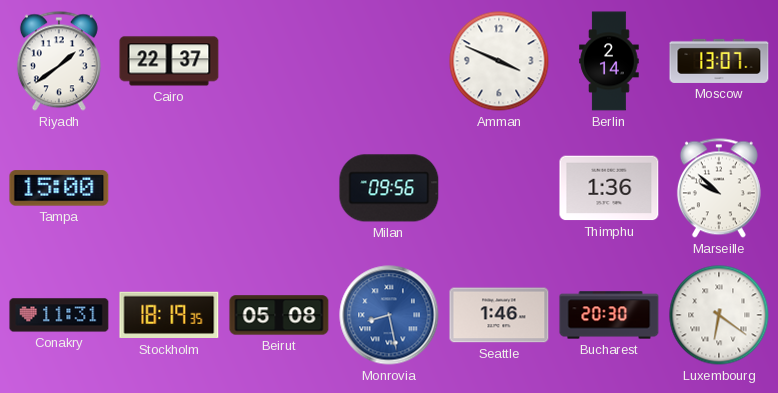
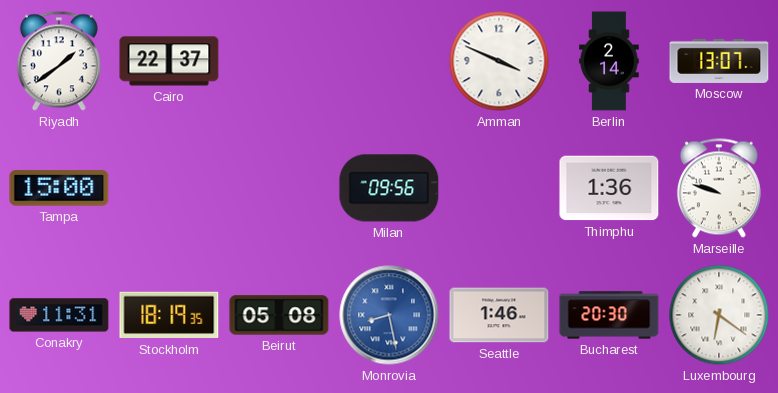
Marseille: 9:52 -> 9:48
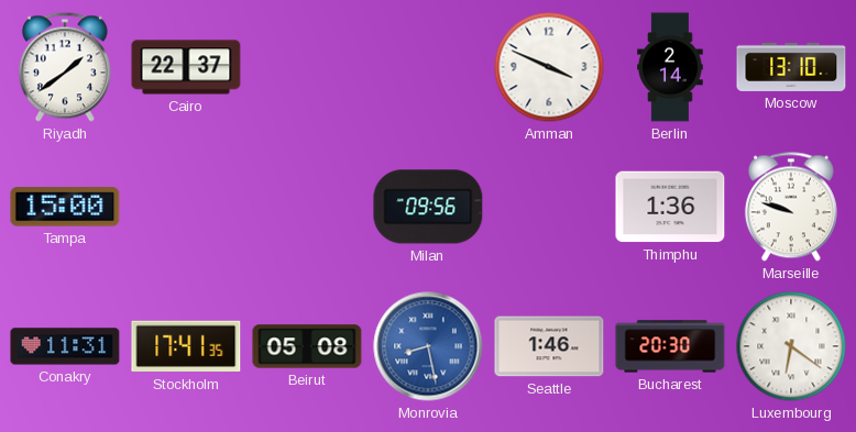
Moscow: 13:07 -> 13:10
Stockholm: 18:19 -> 17:41
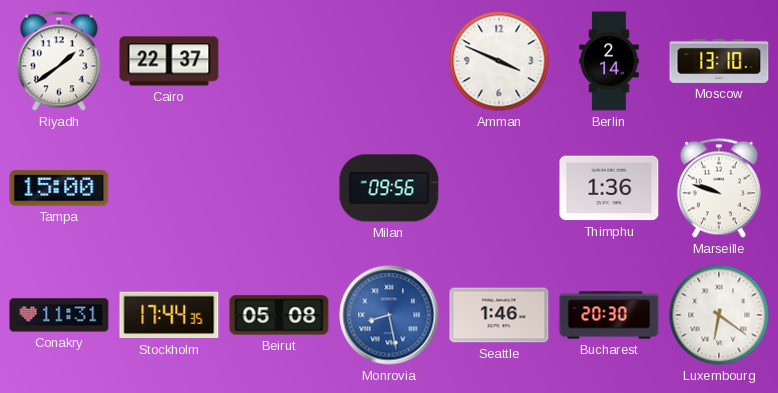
Stockholm: 17:41 -> 17:44
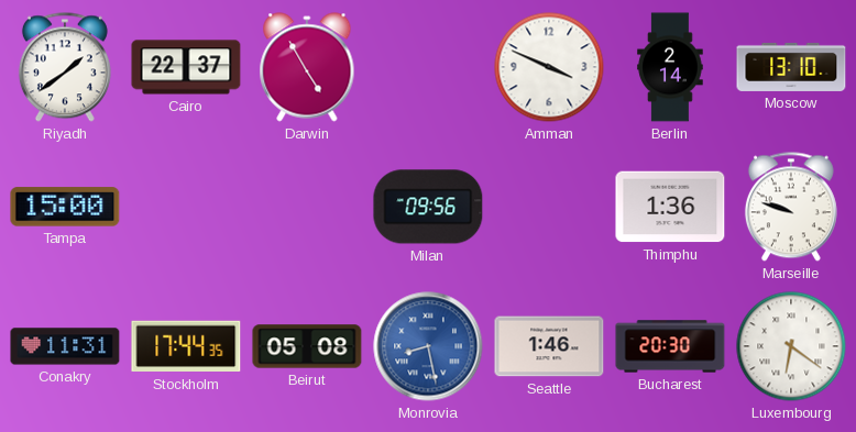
Darwin: none -> 4:55
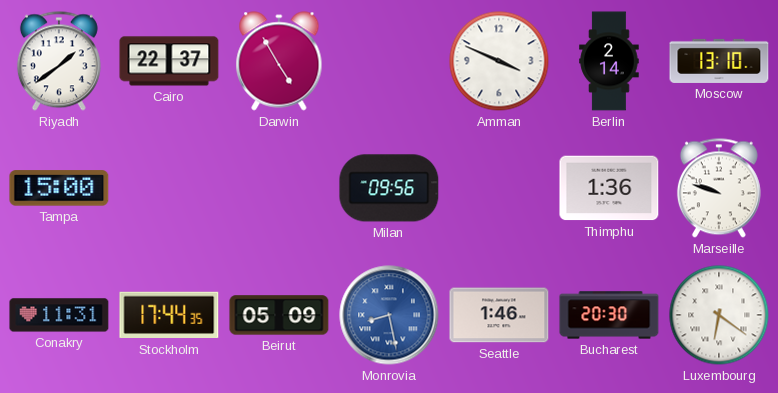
Beirut: 05:08 -> 05:09
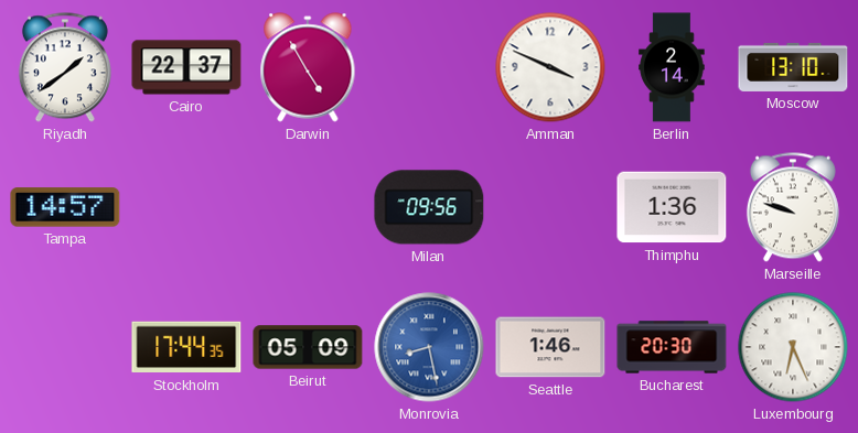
Tampa: 15:00 -> 14:57
Conakry: 11:31 -> none
Luxembourg: 6:21 -> 6:26
